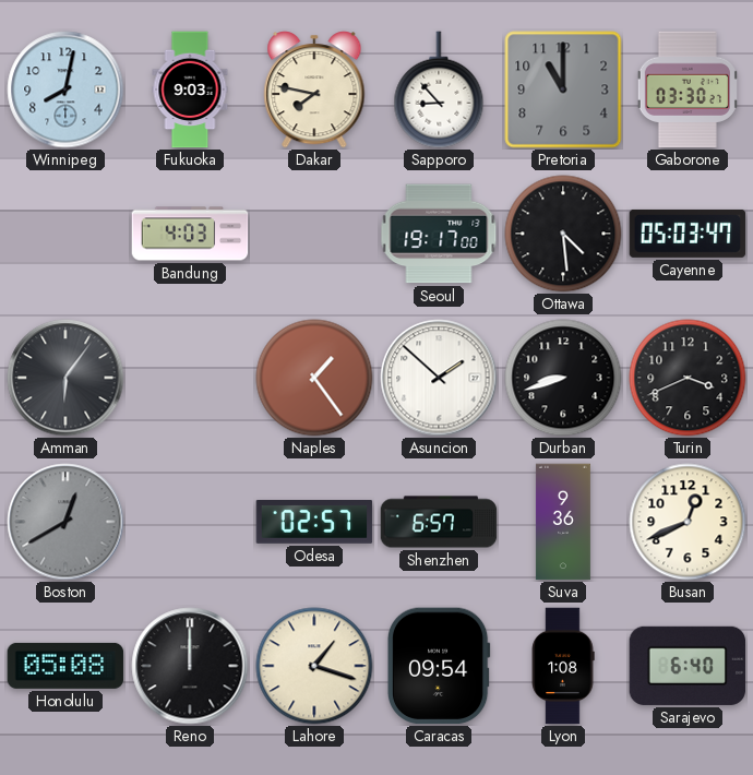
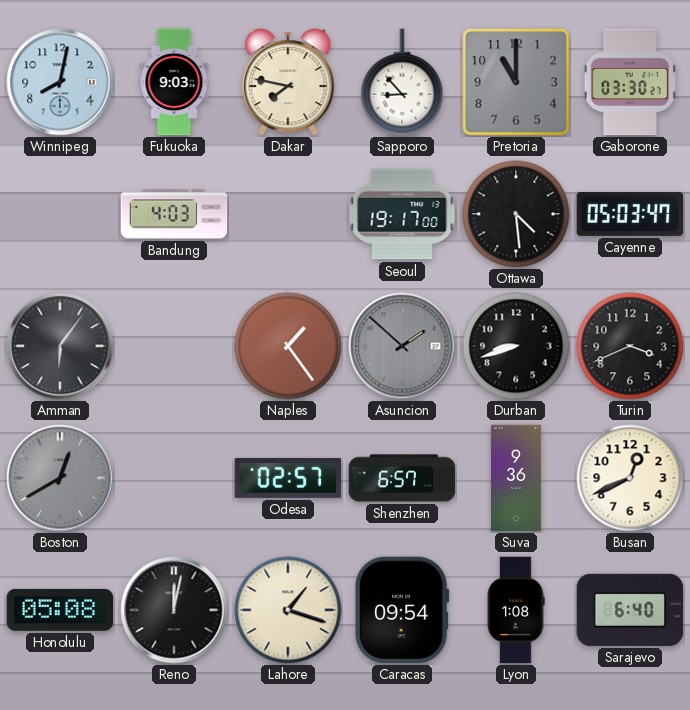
Asuncion dial: white -> grey
Reno: 12:00 -> 12:02
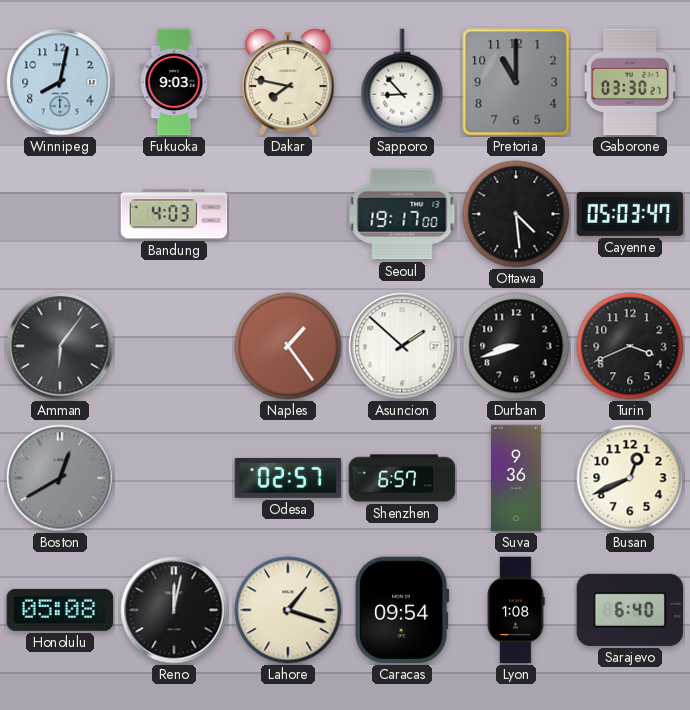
Asuncion dial: grey -> white
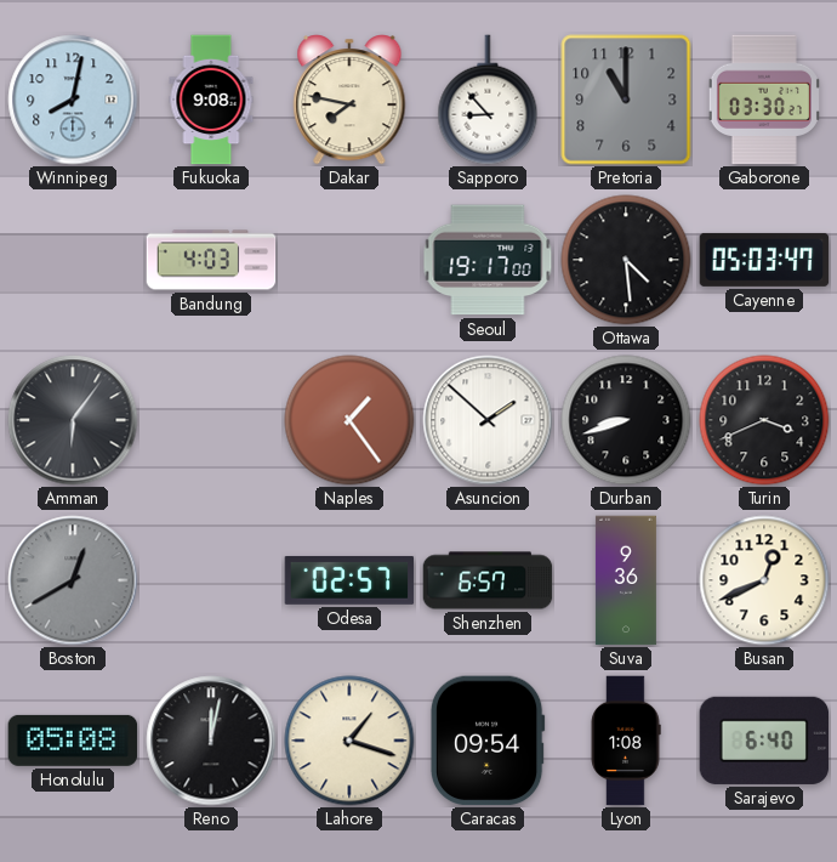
Fukuoka: 9:03 -> 9:08
